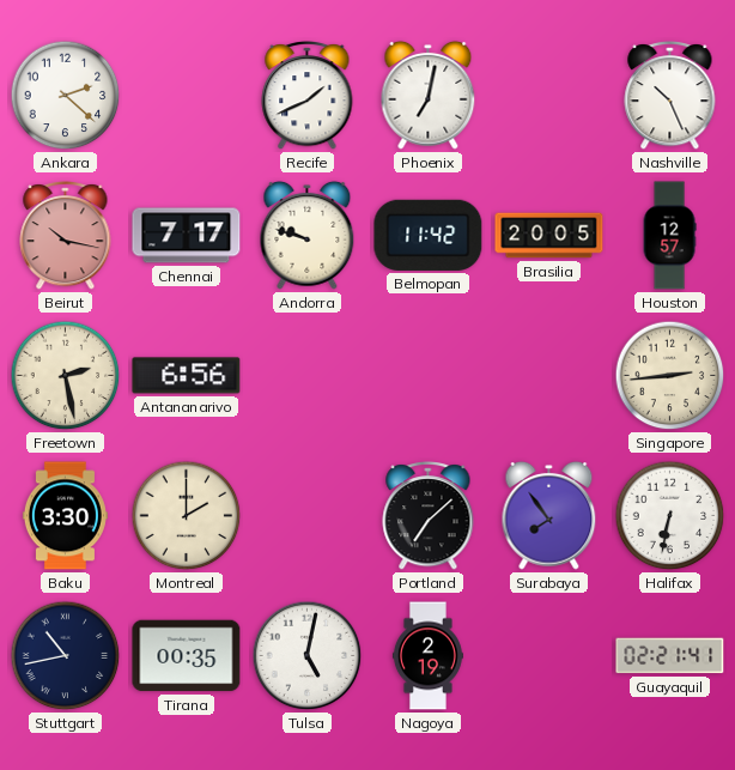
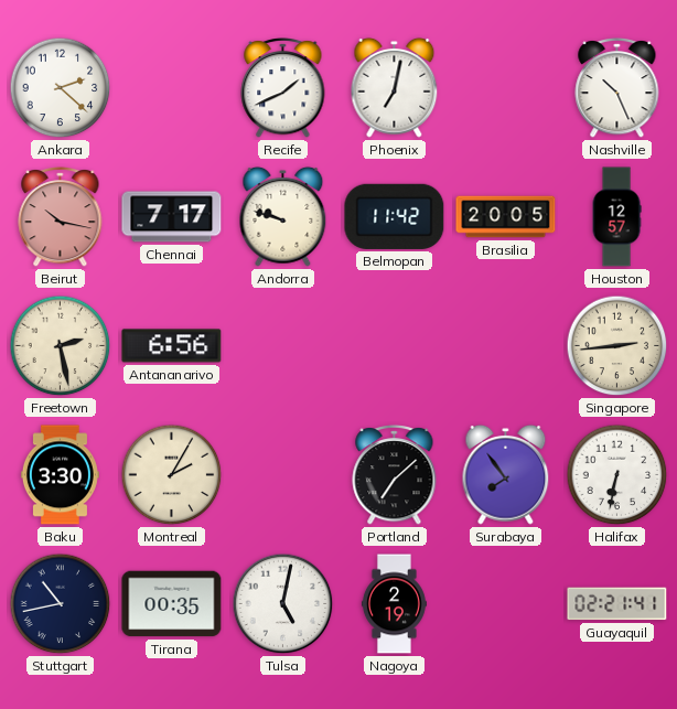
Montreal: 2:00 -> 2:05
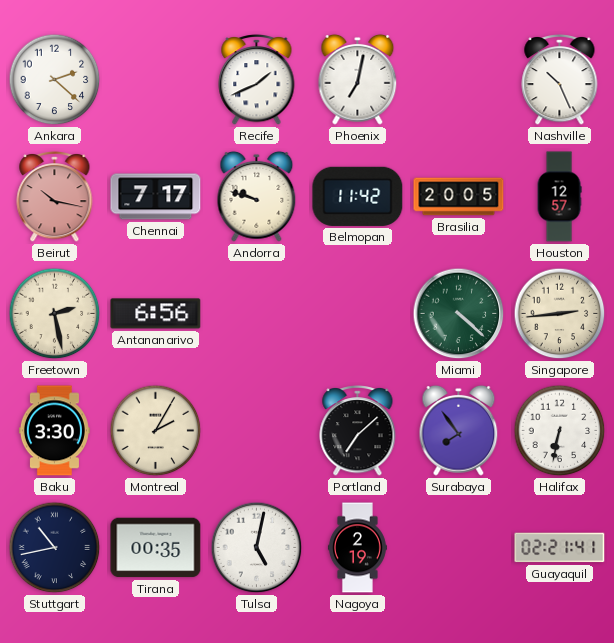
Miami: none -> 4:22
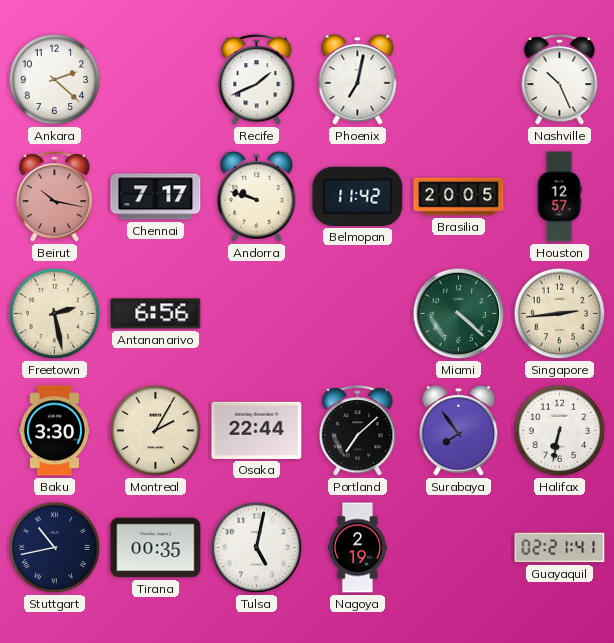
Osaka: none -> 22:44
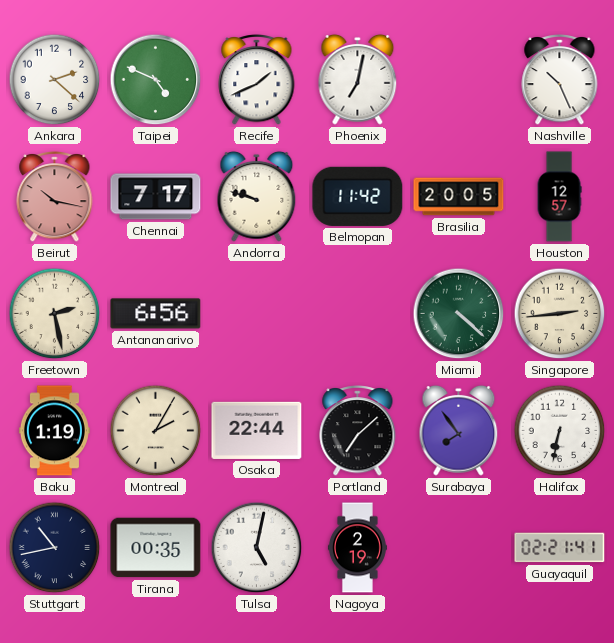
Taipei: none -> 4:49
Baku: 3:30 -> 1:19
